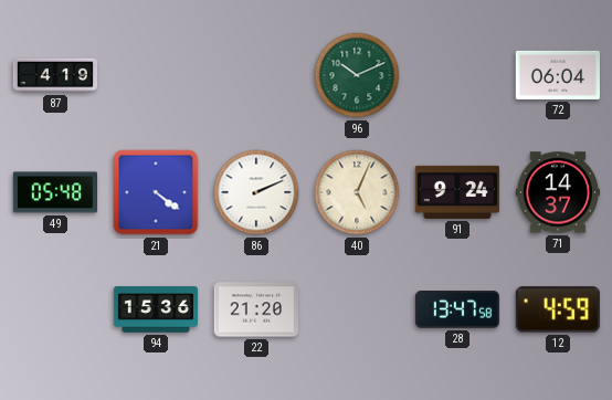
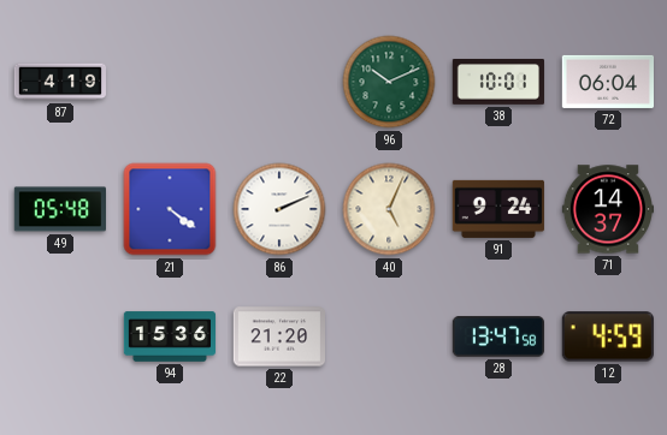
38: none -> 10:01
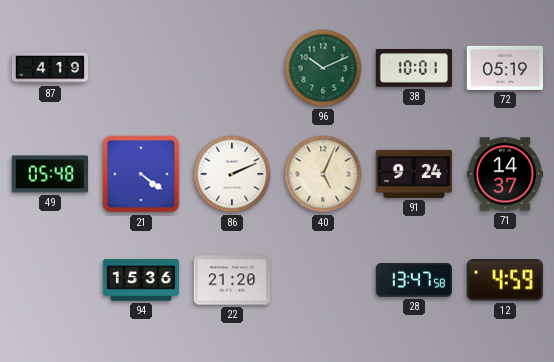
72: 06:04 -> 05:19
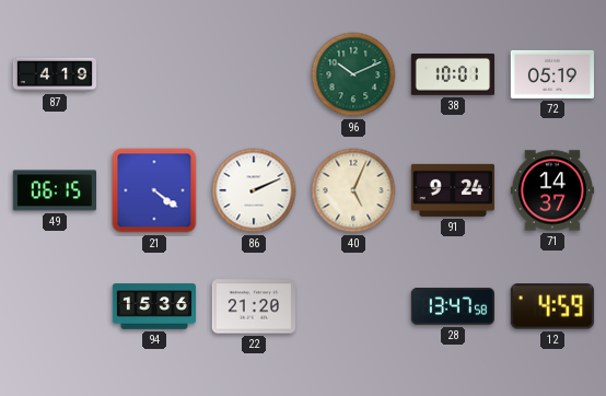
49: 05:48 -> 06:15
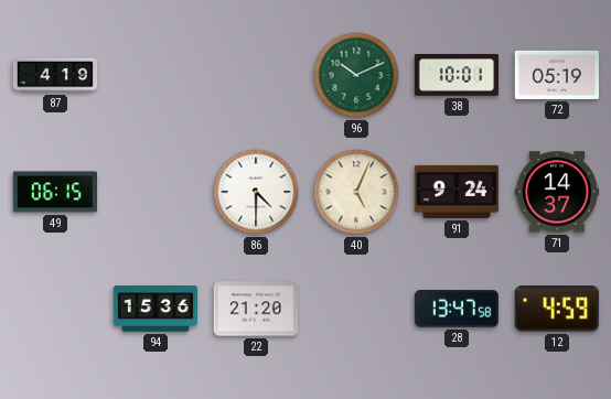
21: 4:21 -> none
86: 2:11 -> 4:30
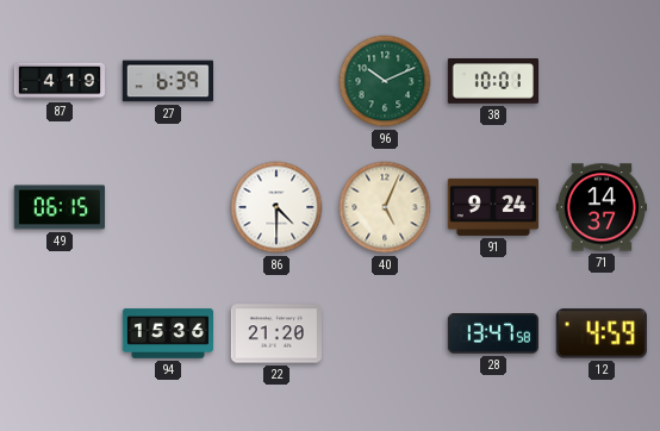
27: none -> 6:39
72: 05:19 -> none
